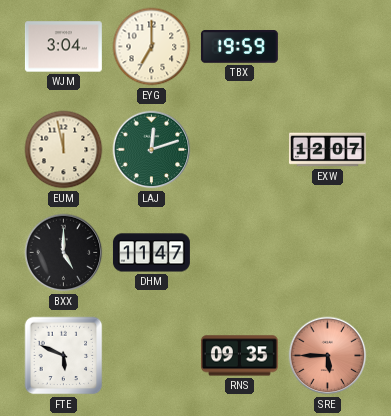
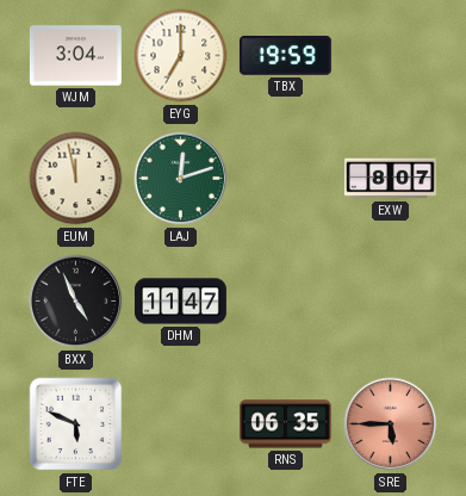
EXW: 12:07 -> 8:07
BXX: 5:00 -> 4:56
RNS: 09:35 -> 06:35
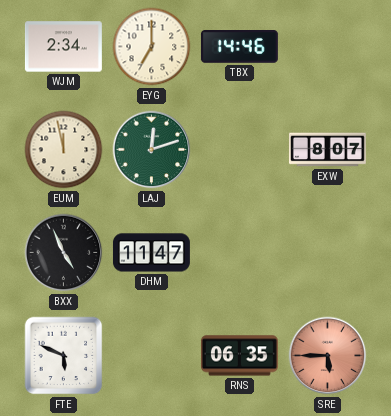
WJM: 3:04 -> 2:34
TBX: 19:59 -> 14:46
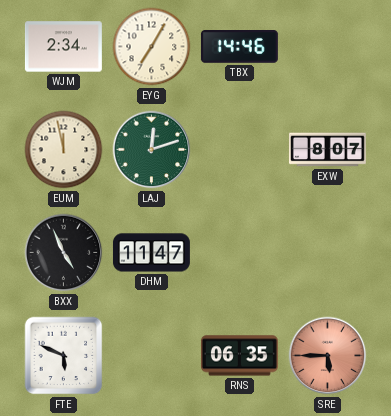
EYG: 7:00 -> 7:05
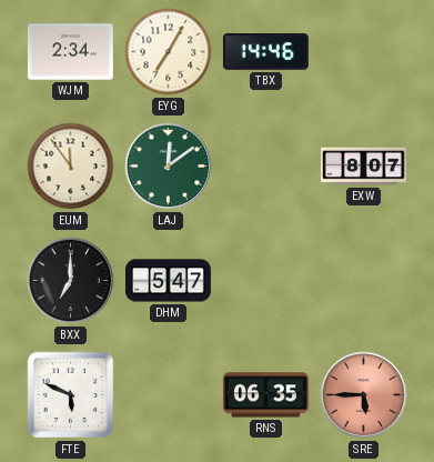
EUM: 11:58 -> 11:54
LAJ: 12:12 -> 12:09
BXX: 4:56 -> 7:00
DHM: 11:47 -> 5:47
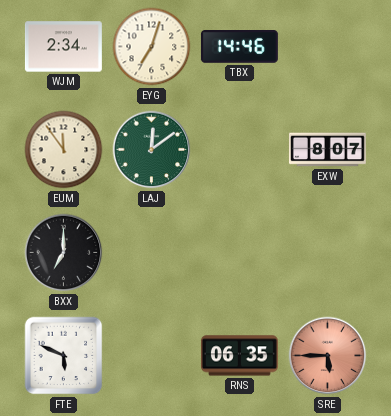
EYG: 7:05 -> 7:03
DHM: 5:47 -> none
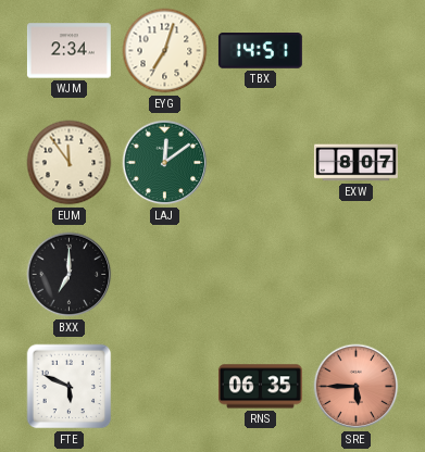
TBX: 14:46 -> 14:51
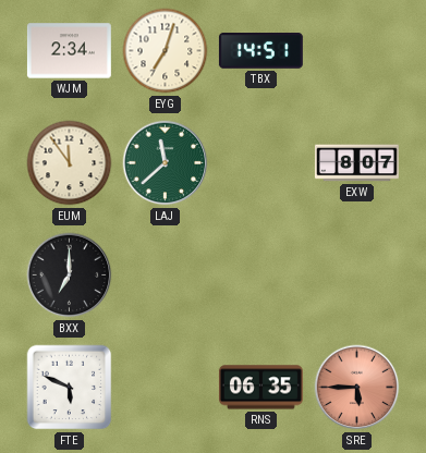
LAJ: 12:09 -> 11:38
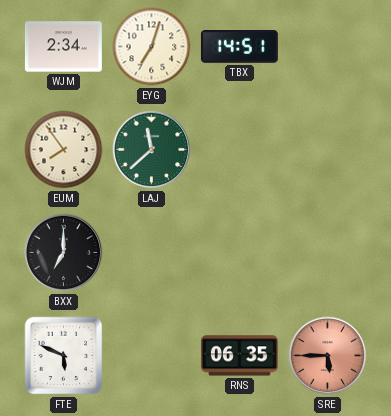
EUM: 11:54 -> 7:54
EXW: 8:07 -> none
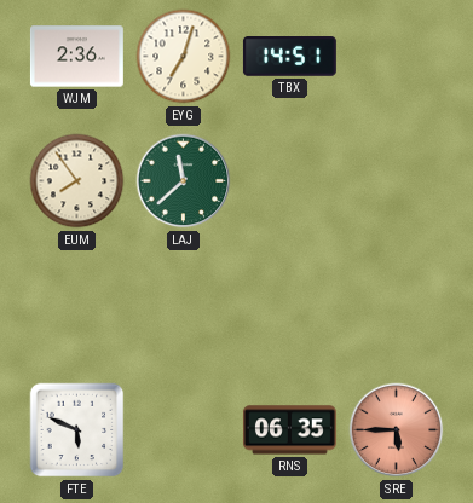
WJM: 2:34 -> 2:36
BXX: 7:00 -> none
